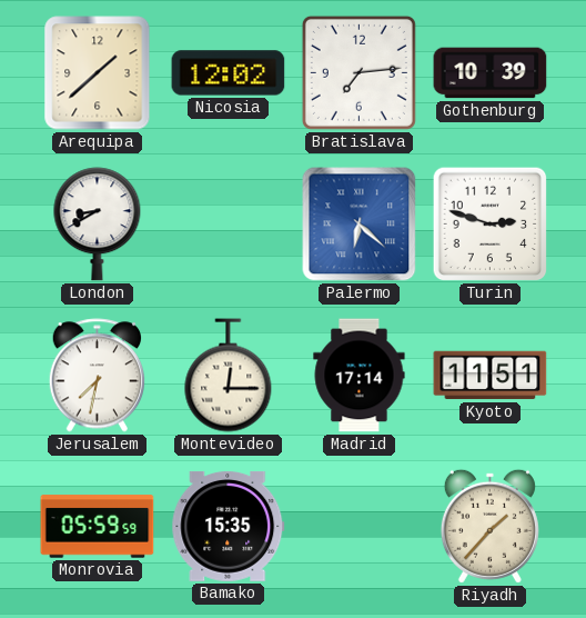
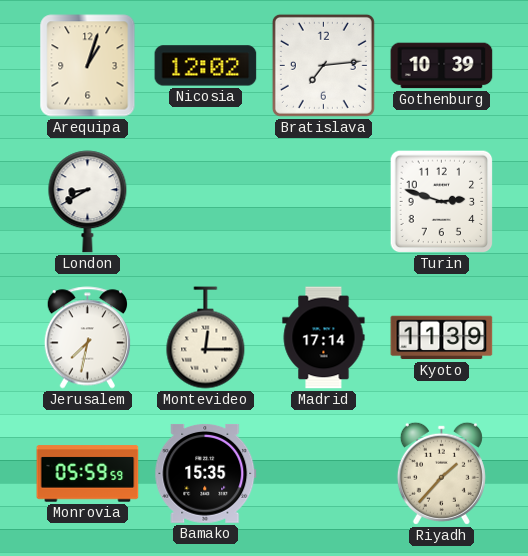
Arequipa: 1:38 -> 1:03
Palermo: 6:22 -> none
Kyoto: 11:51 -> 11:39
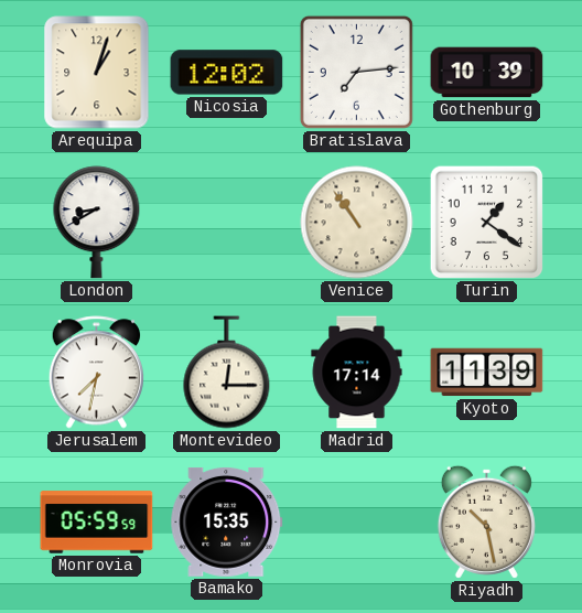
Venice: none -> 10:54
Turin: 2:48 -> 1:21
Riyadh: 1:37 -> 10:28
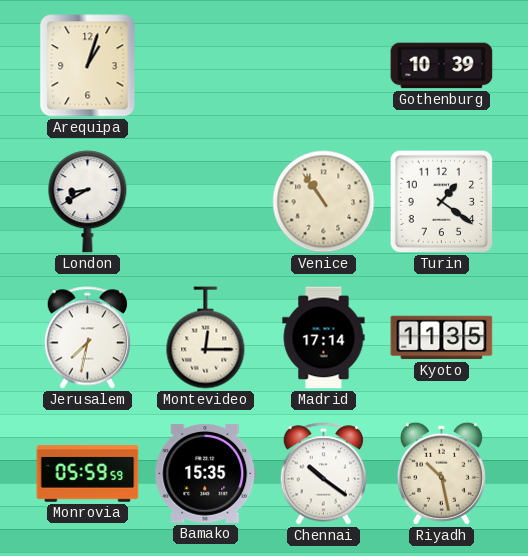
Nicosia: 12:02 -> none
Bratislava: 7:14 -> none
Kyoto: 11:39 -> 11:35
Chennai: none -> 10:21
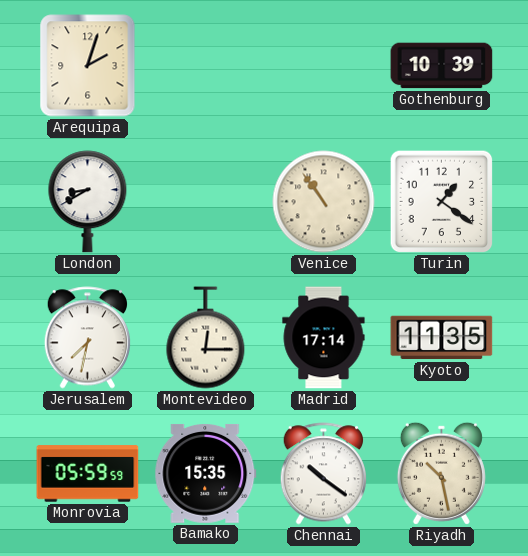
Arequipa: 1:03 -> 2:03
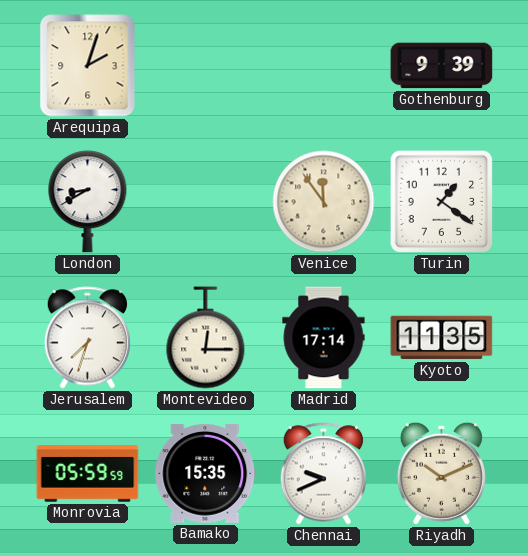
Gothenburg: 10:39 -> 9:39
Venice: 10:54 -> 11:54
Jerusalem: 7:32 -> 7:33
Chennai: 10:21 -> 9:41
Riyadh: 10:28 -> 10:11
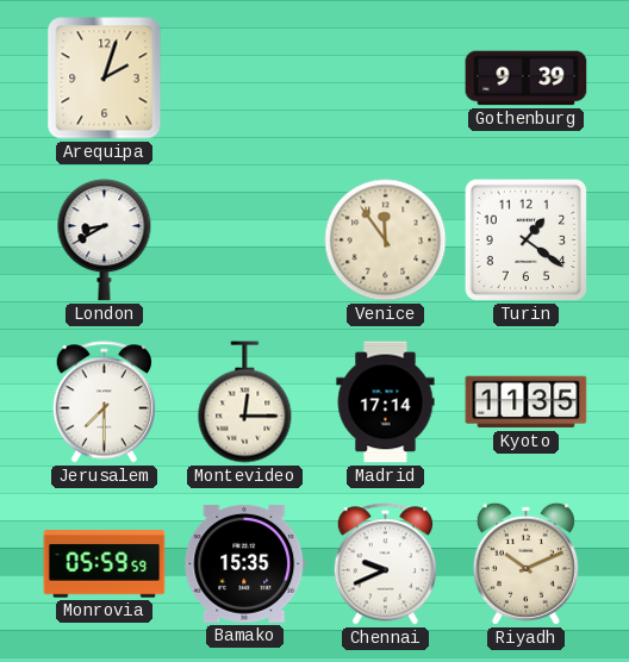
Jerusalem: 7:33 -> 7:30
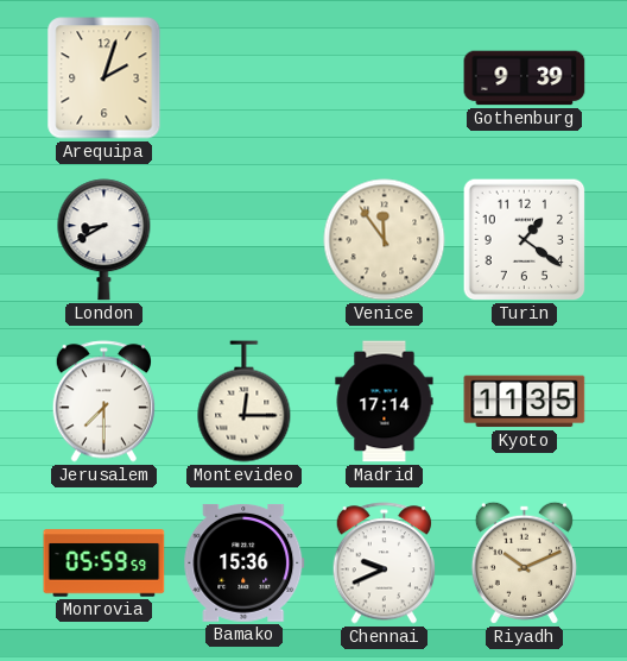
Bamako: 15:35 -> 15:36
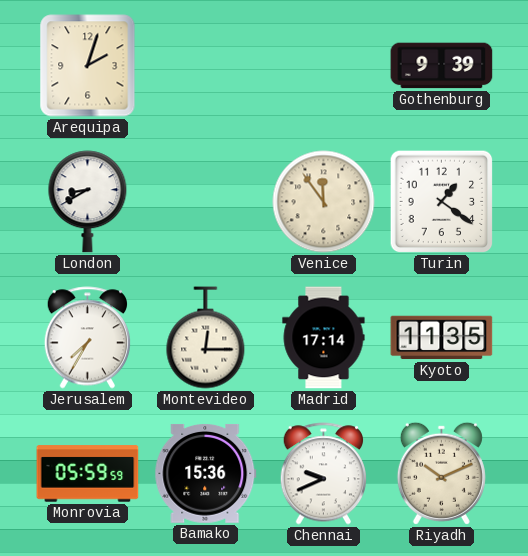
Jerusalem: 7:30 -> 7:35
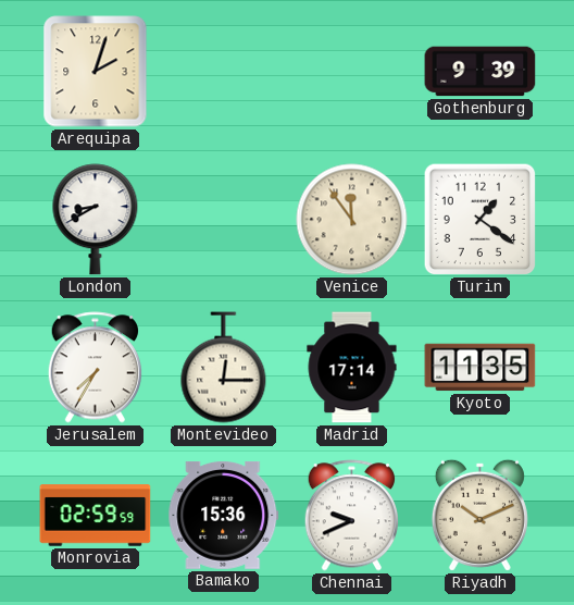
Monrovia: 05:59 -> 02:59
